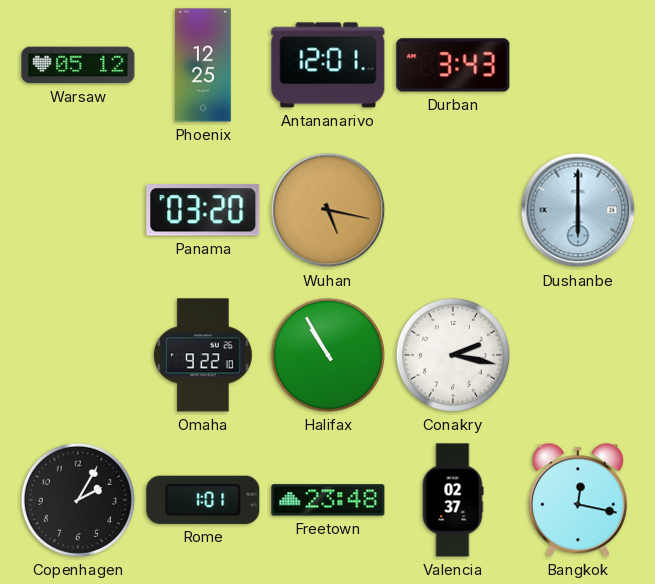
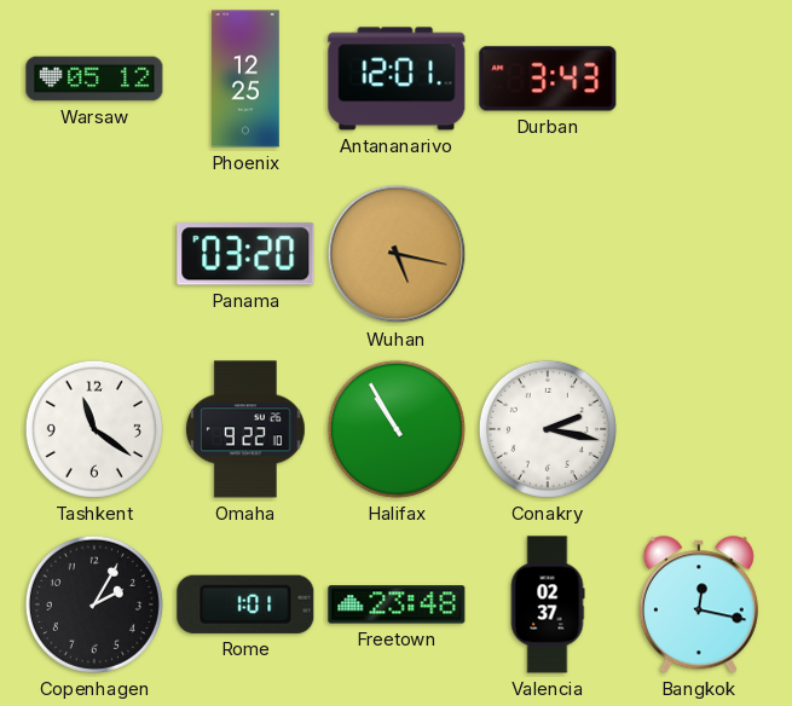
Dushanbe: 6:00 -> none
Tashkent: none -> 11:21
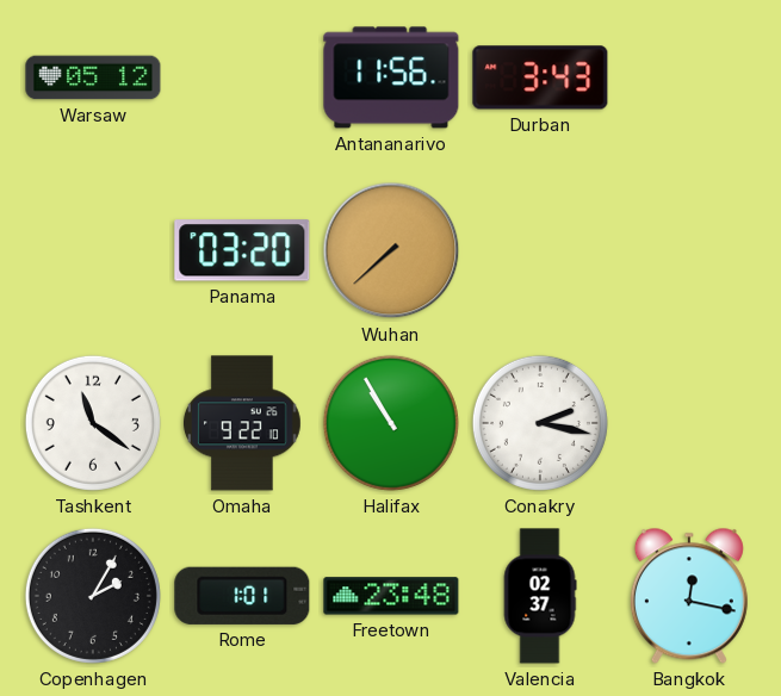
Phoenix: 12:25 -> none
Antananarivo: 12:01 -> 11:56
Wuhan: 5:17 -> 7:38
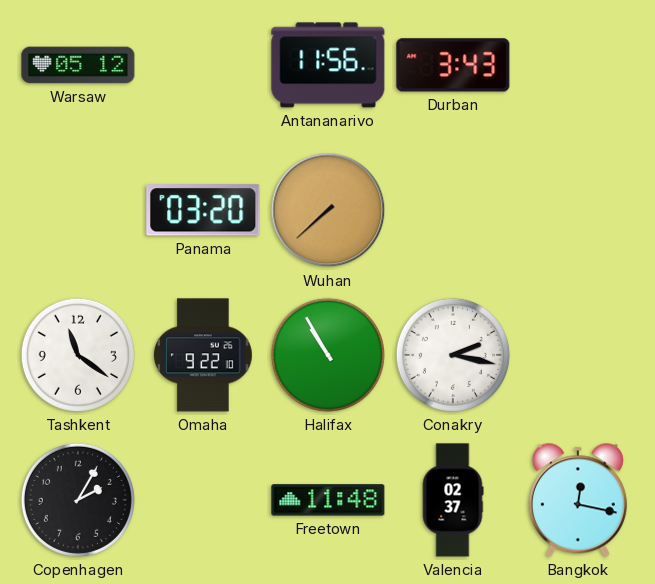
Rome: 1:01 -> none
Freetown: 23:48 -> 11:48
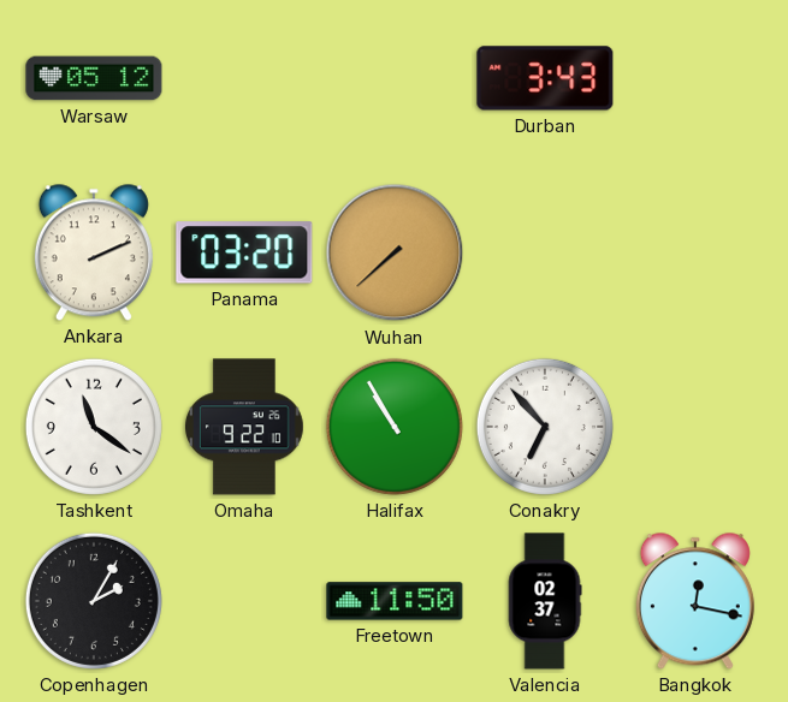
Antananarivo: 11:56 -> none
Ankara: none -> 2:11
Conakry: 2:17 -> 6:53
Freetown: 11:48 -> 11:50
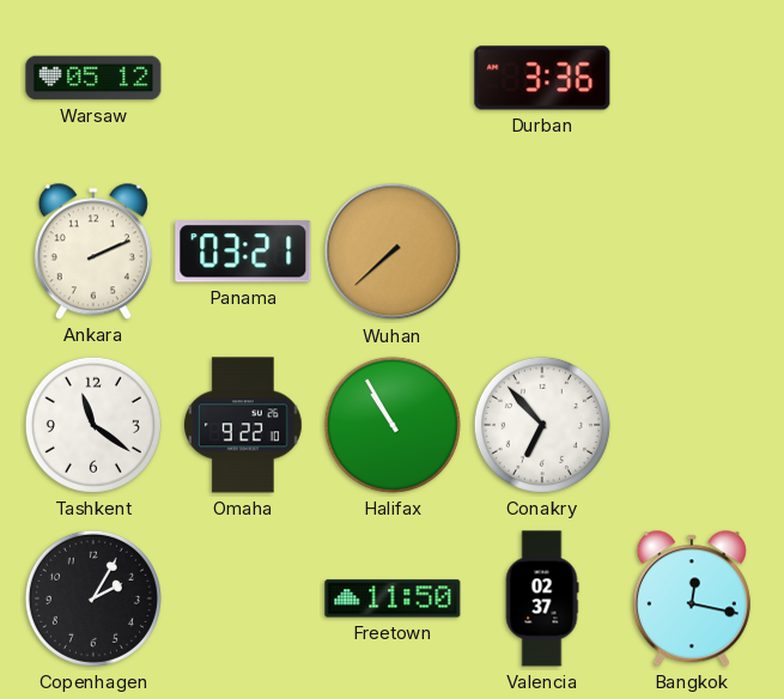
Durban: 3:43 -> 3:36
Panama: 03:20 -> 03:21
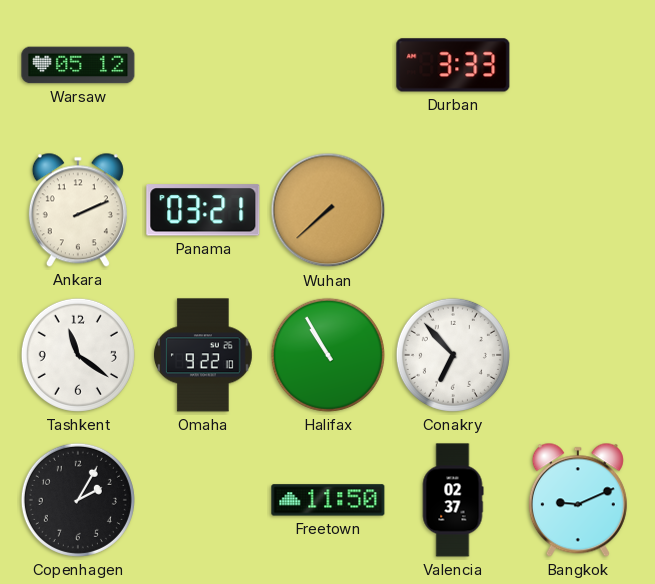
Durban: 3:36 -> 3:33
Bangkok: 12:17 -> 9:11
